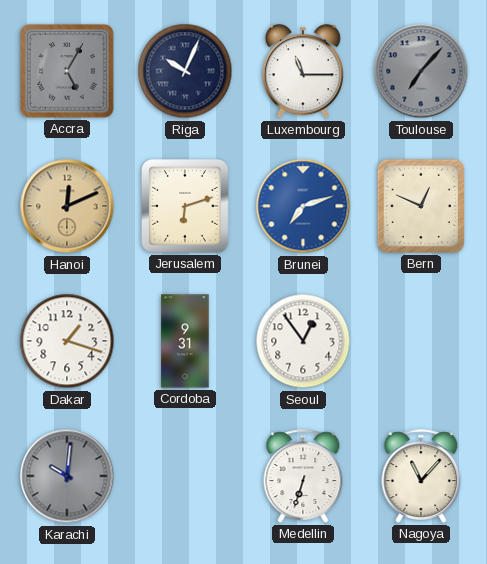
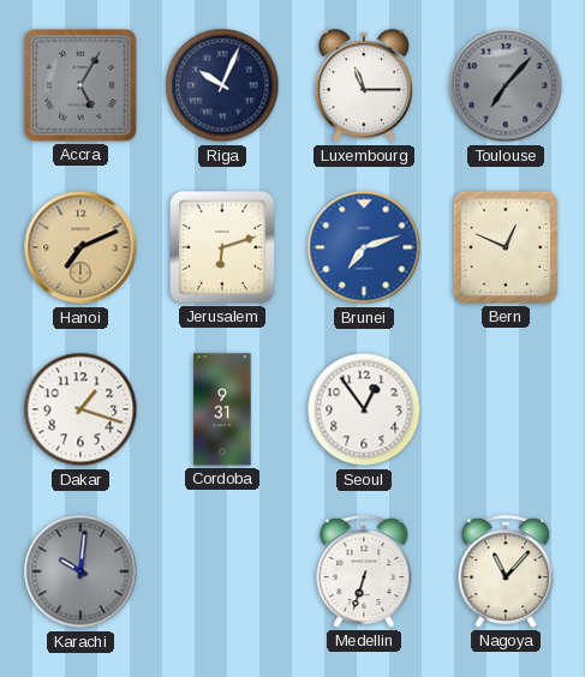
Hanoi: 12:11 -> 7:11
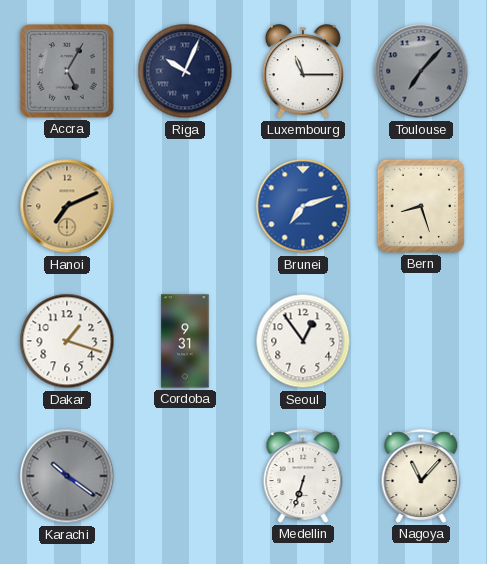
Jerusalem: 6:12 -> none
Bern: 12:49 -> 8:27
Karachi: 10:01 -> 10:21
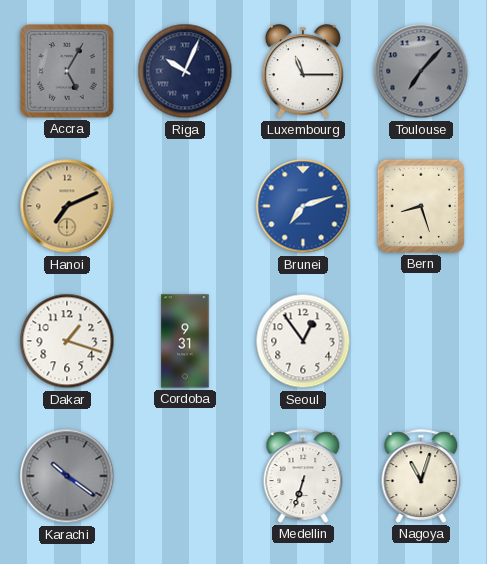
Nagoya: 11:07 -> 11:03
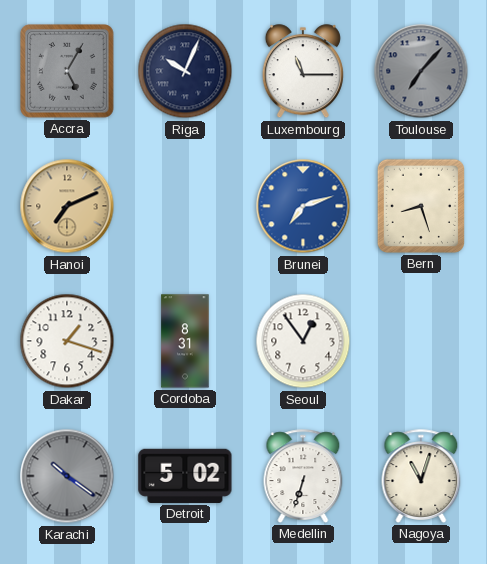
Cordoba: 9:31 -> 8:31
Detroit: none -> 5:02
